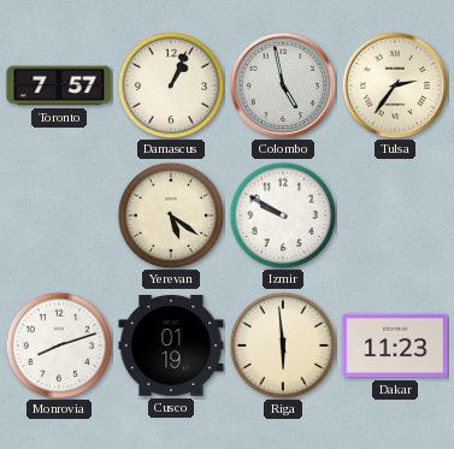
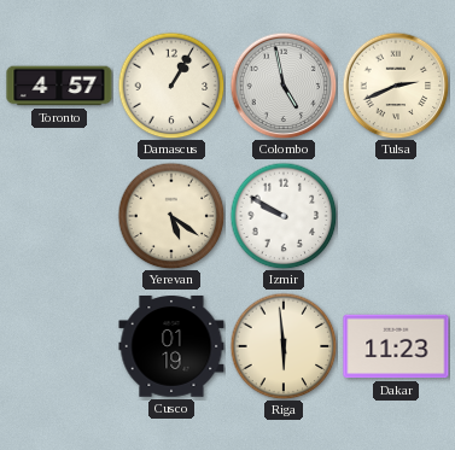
Toronto: 7:57 -> 4:57
Damascus: 1:04 -> 1:05
Tulsa: 2:36 -> 2:41
Monrovia: 8:12 -> none
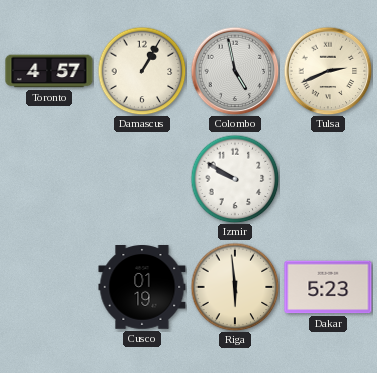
Yerevan: 5:21 -> none
Dakar: 11:23 -> 5:23
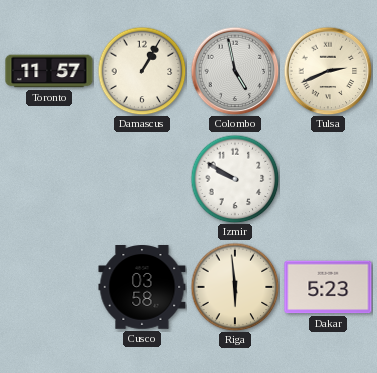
Toronto: 4:57 -> 11:57
Cusco: 01:19 -> 03:58
